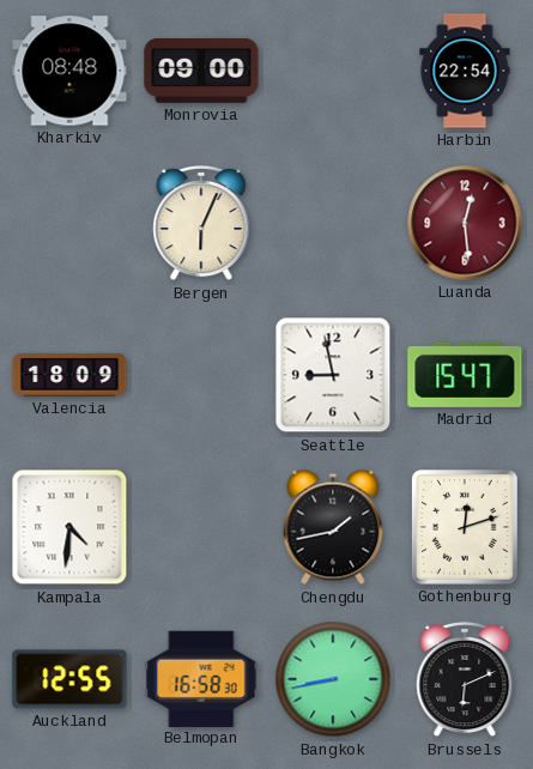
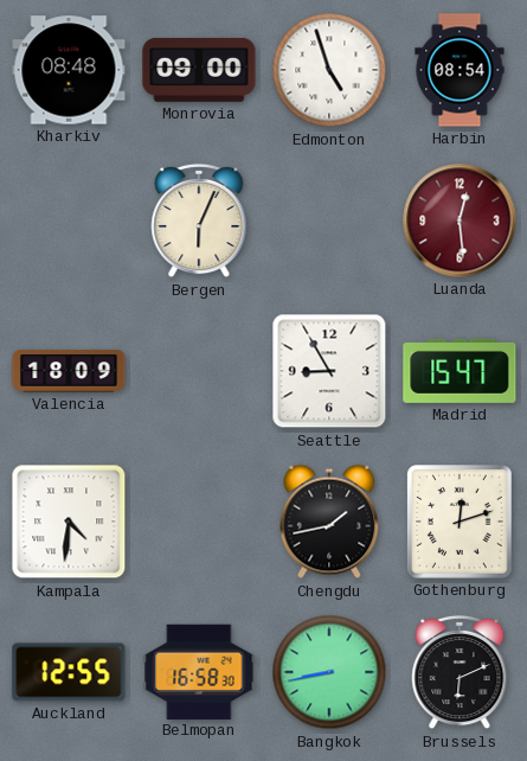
Edmonton: none -> 4:57
Harbin: 22:54 -> 08:54
Seattle: 8:58 -> 8:55
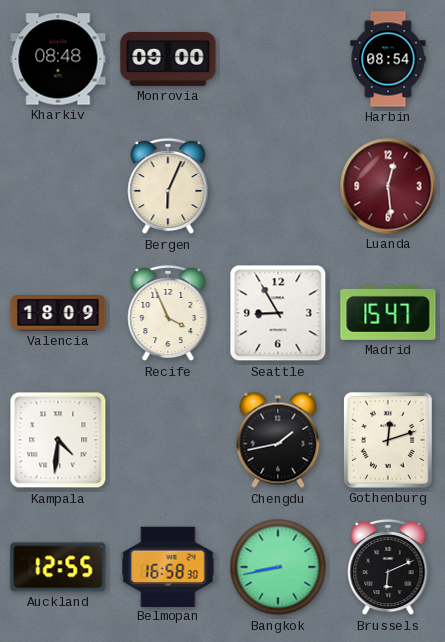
Edmonton: 4:57 -> none
Recife: none -> 3:56
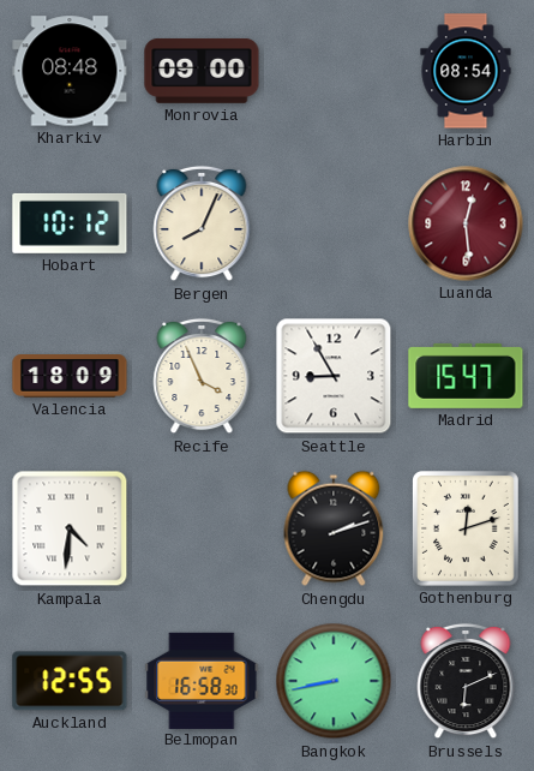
Hobart: none -> 10:12
Bergen: 6:04 -> 8:04
Chengdu: 1:43 -> 2:12
